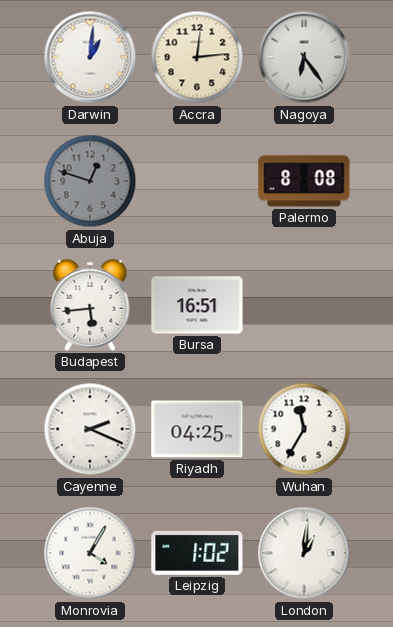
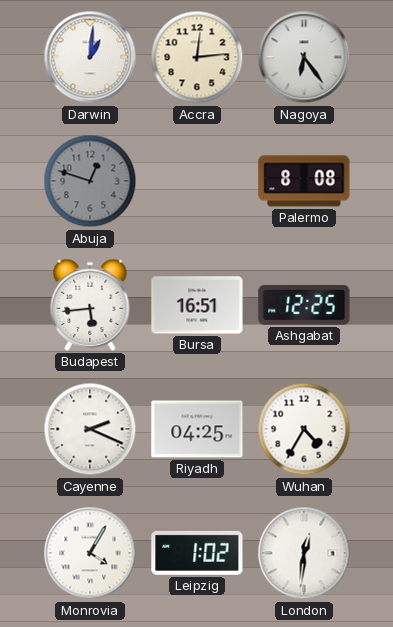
Ashgabat: none -> 12:25
Wuhan: 11:35 -> 4:35
London: 1:01 -> 12:31
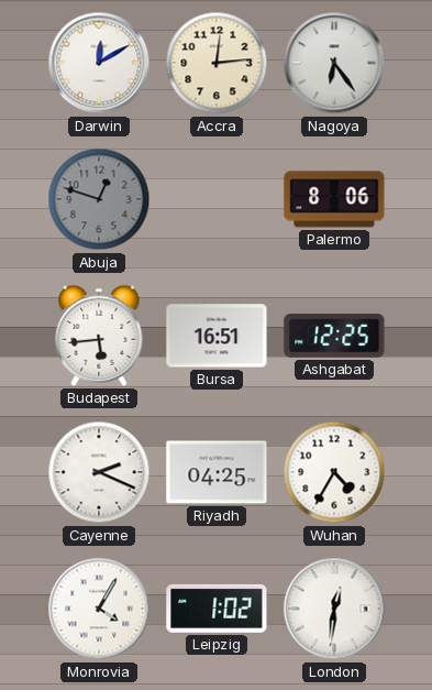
Darwin: 1:01 -> 12:10
Palermo: 8:08 -> 8:06
